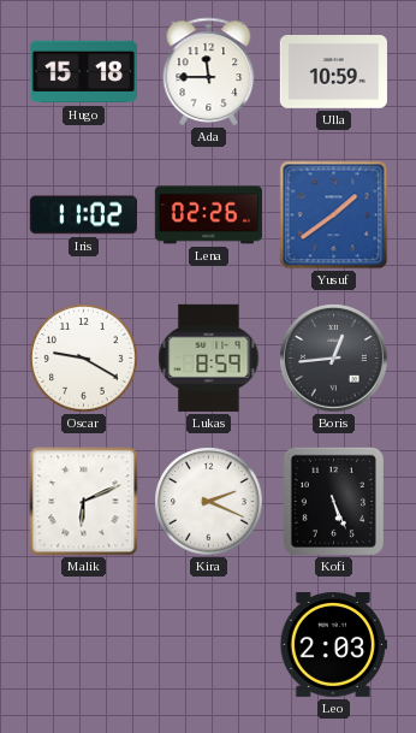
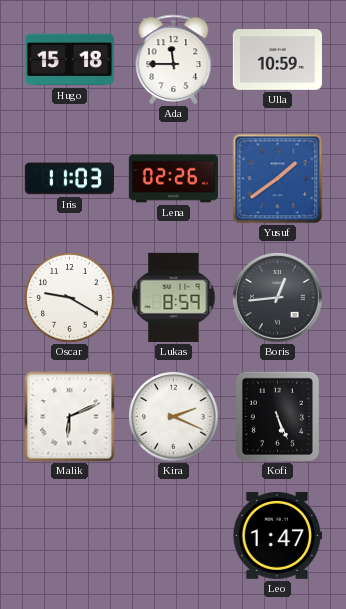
Iris: 11:02 -> 11:03
Leo: 2:03 -> 1:47
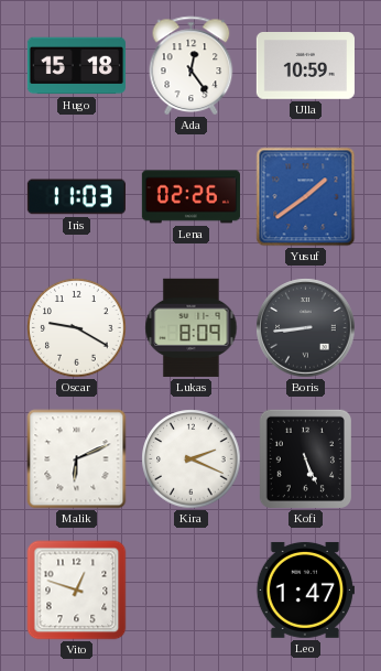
Ada: 11:45 -> 12:24
Lukas: 8:59 -> 8:09
Boris: 12:44 -> 8:44
Vito: none -> 12:48
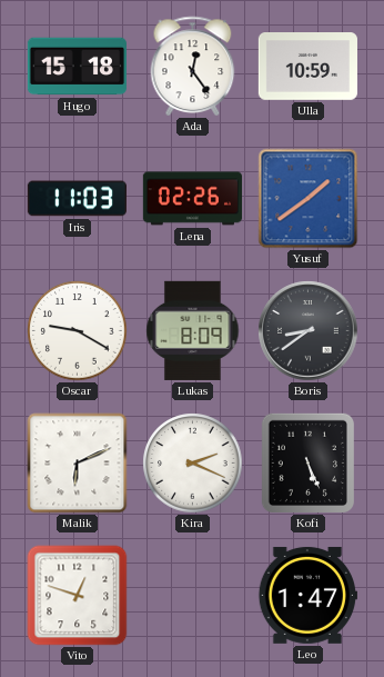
Boris: 8:44 -> 8:39
